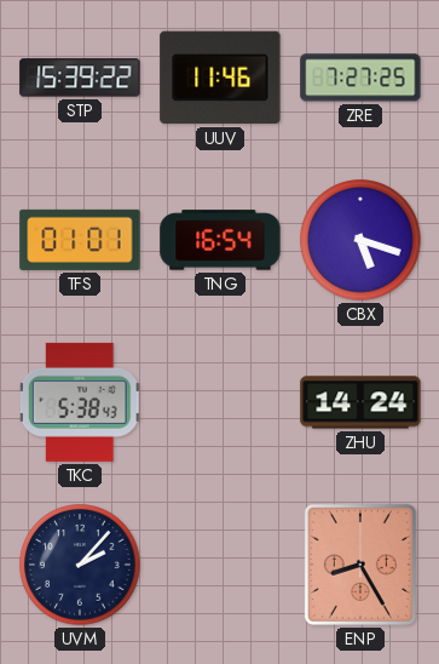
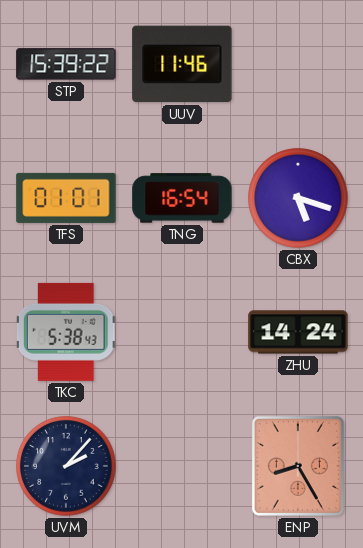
ZRE: 7:27 -> none
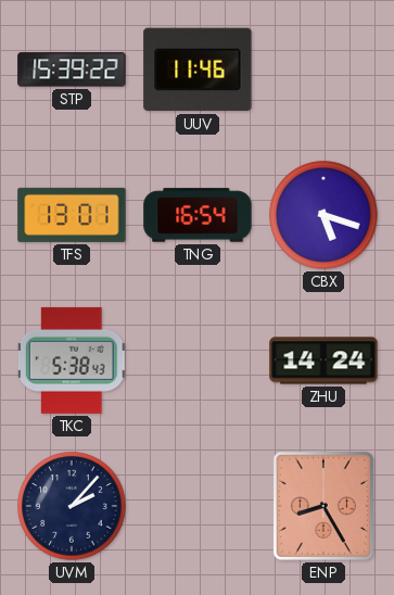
TFS: 01:01 -> 13:01
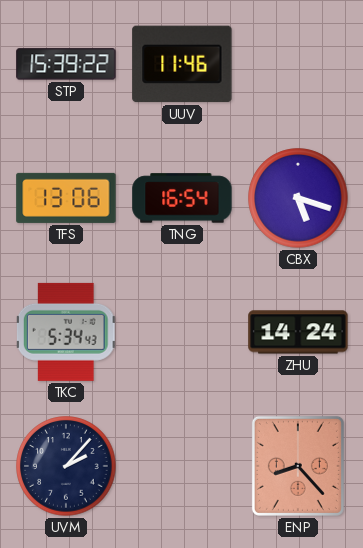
TFS: 13:01 -> 13:06
TKC: 5:38 -> 5:34
ENP: 8:25 -> 8:23
